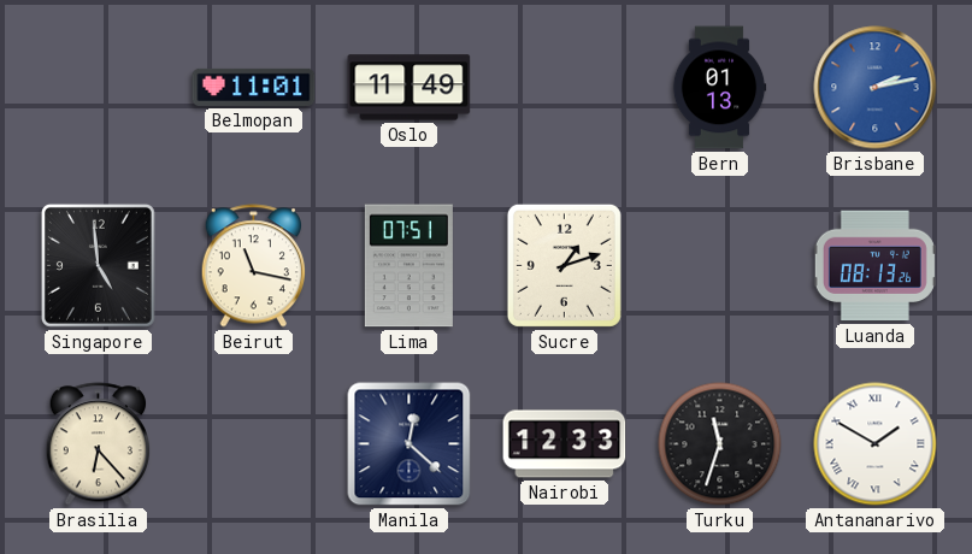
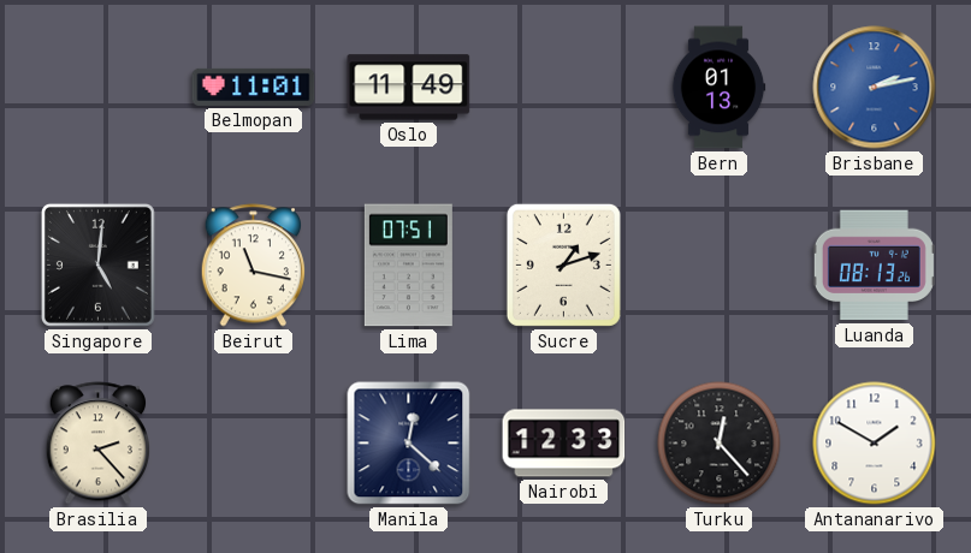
Singapore: 4:59 -> 5:01
Brasilia: 6:23 -> 2:23
Turku: 11:33 -> 12:23
Antananarivo numerals: Roman -> Arabic
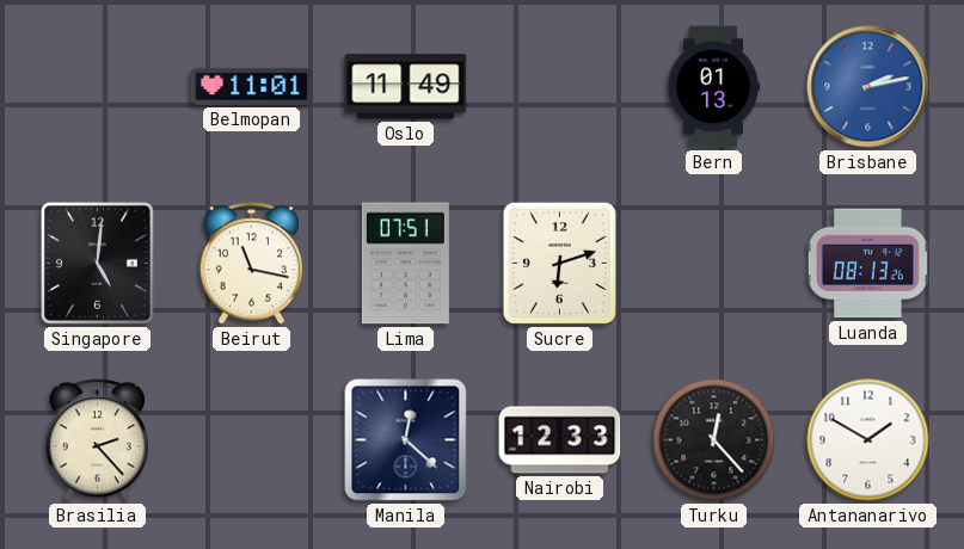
Sucre: 1:12 -> 6:12
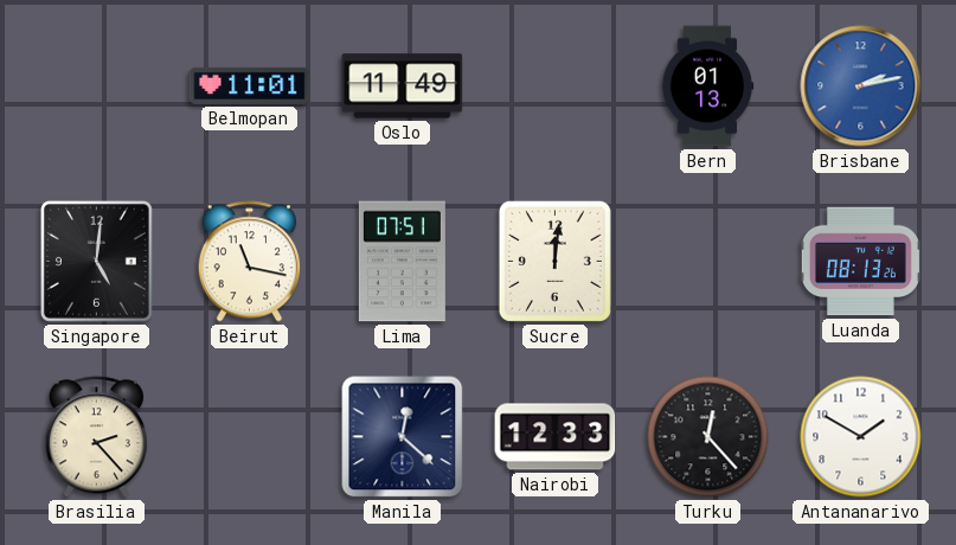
Sucre: 6:12 -> 12:01
